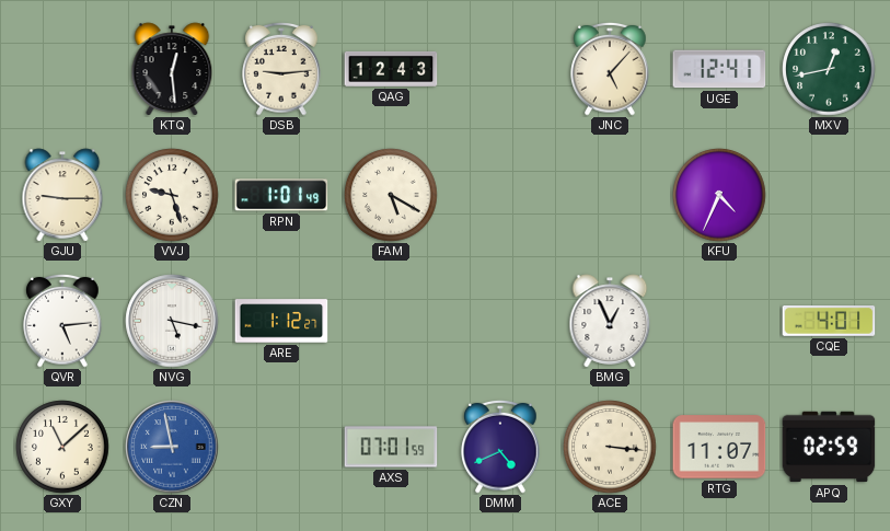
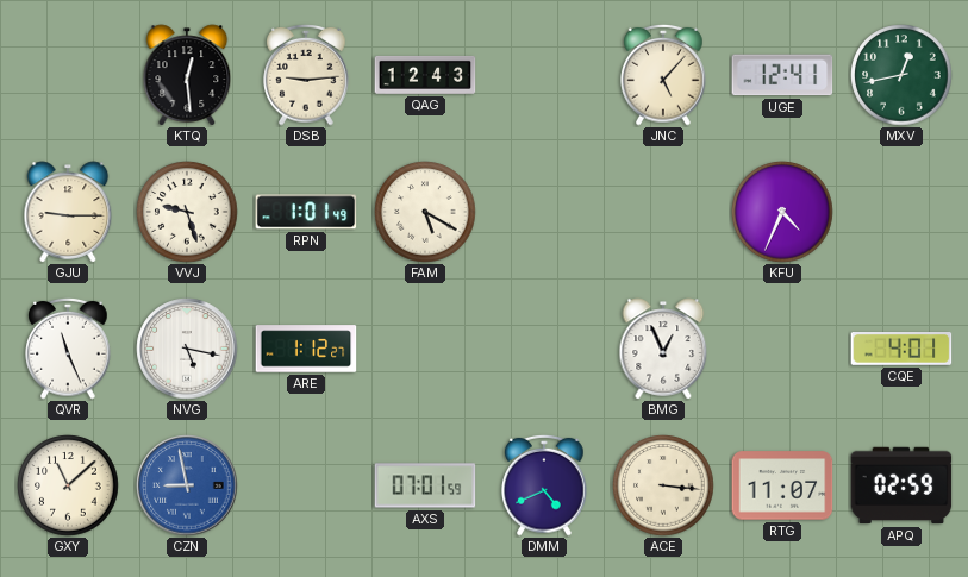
QVR: 5:14 -> 11:26
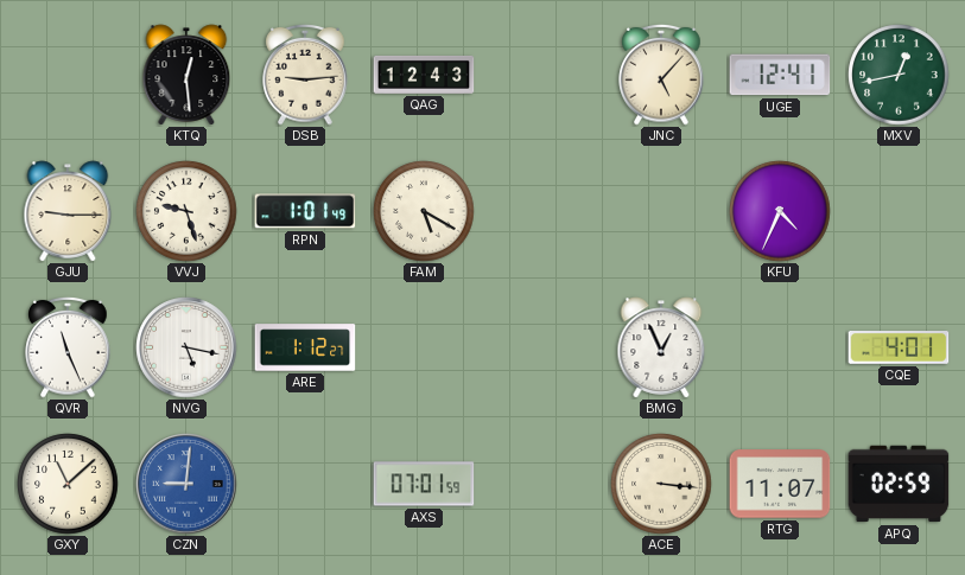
CZN: 8:58 -> 9:01
DMM: 4:41 -> none
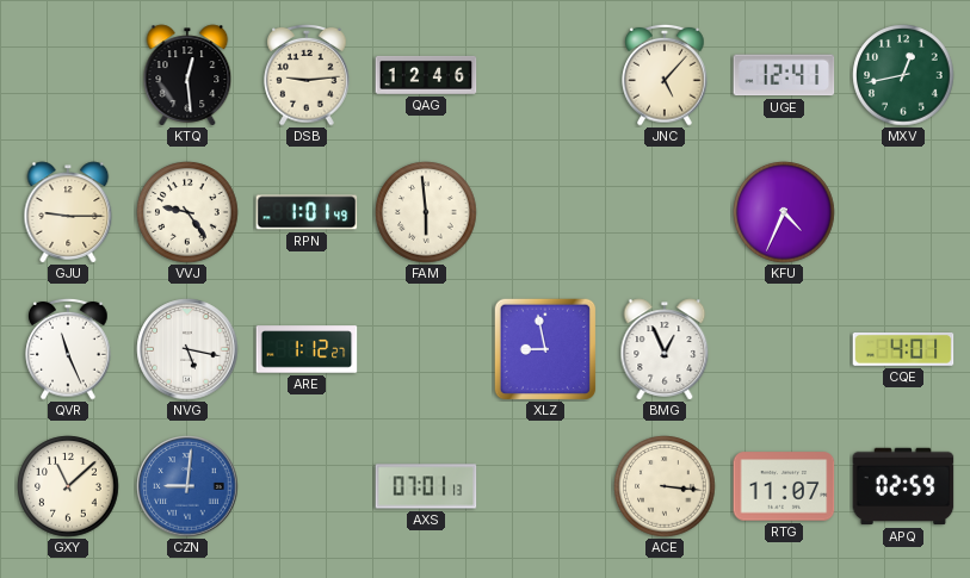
QAG: 12:43 -> 12:46
VVJ: 9:27 -> 9:24
FAM: 5:20 -> 5:59
XLZ: none -> 8:58
AXS: 07:01:59 -> 07:01:13
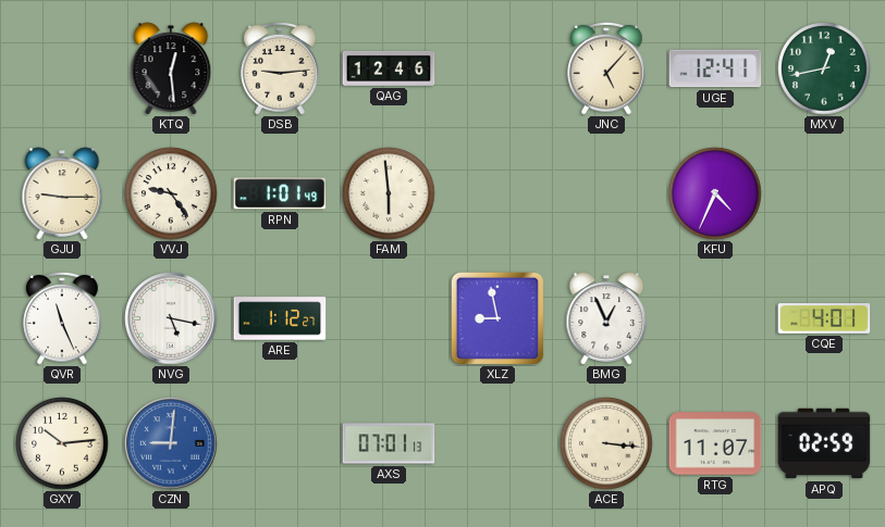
GXY: 11:08 -> 10:14
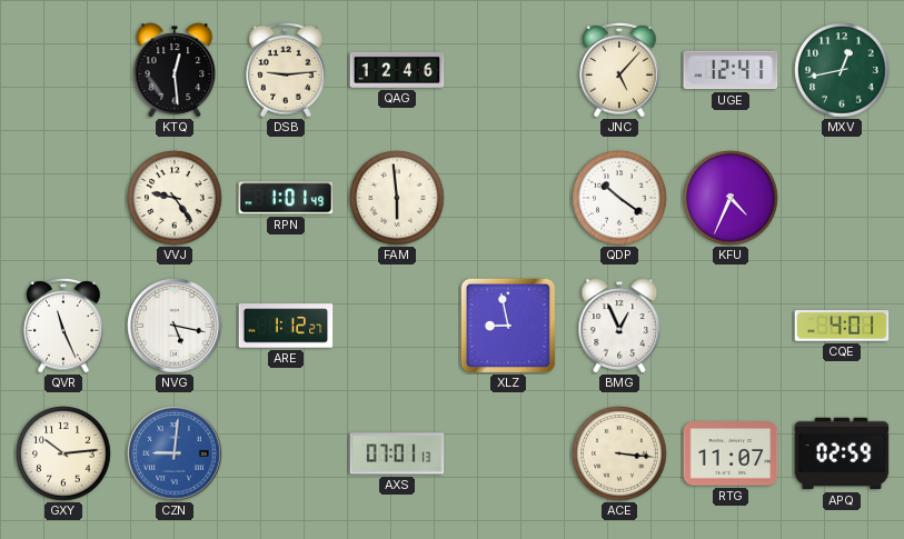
GJU: 9:15 -> none
QDP: none -> 10:21
